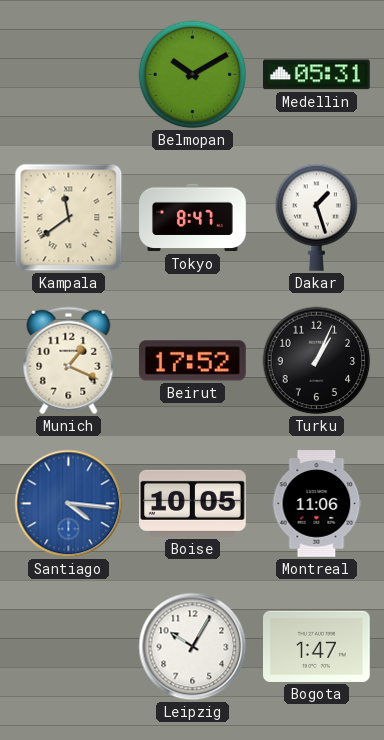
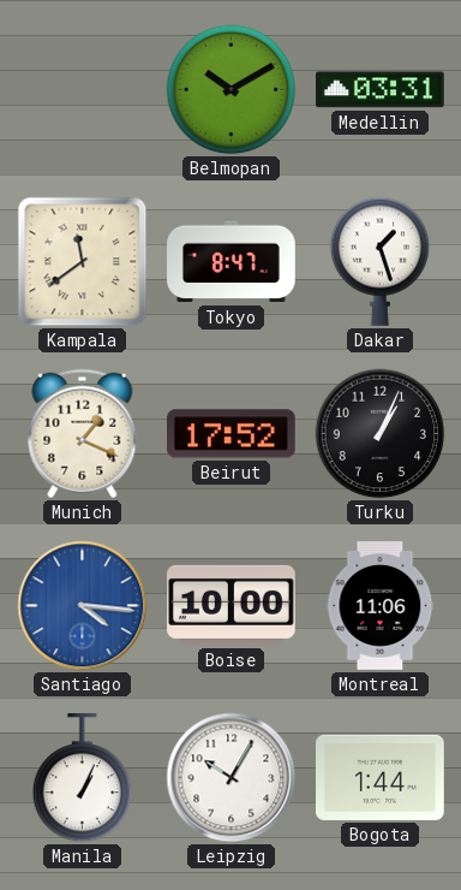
Medellin: 05:31 -> 03:31
Boise: 10:05 -> 10:00
Manila: none -> 1:04
Bogota: 1:47 -> 1:44
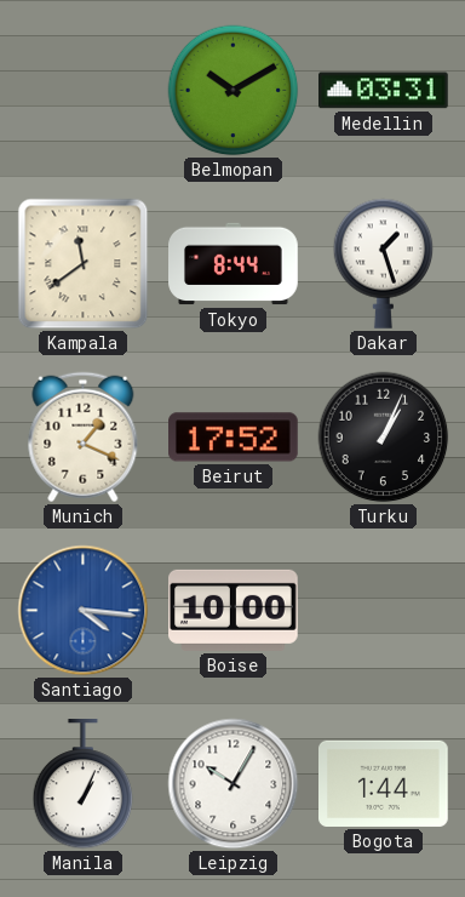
Tokyo: 8:47 -> 8:44
Montreal: 11:06 -> none
